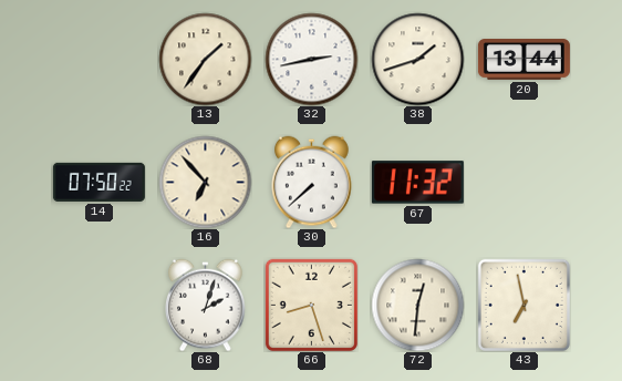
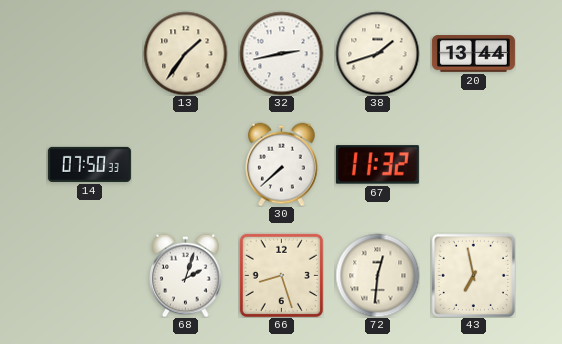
14: 07:50:22 -> 07:50:33
16: 6:53 -> none
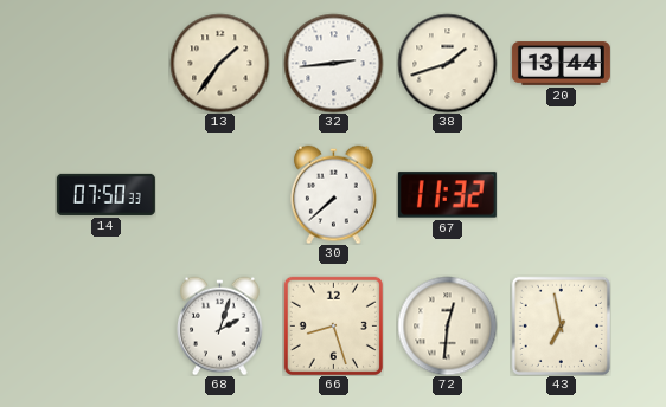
32: 2:43 -> 2:44
